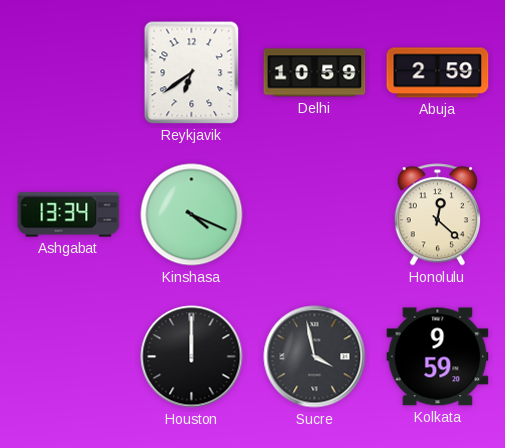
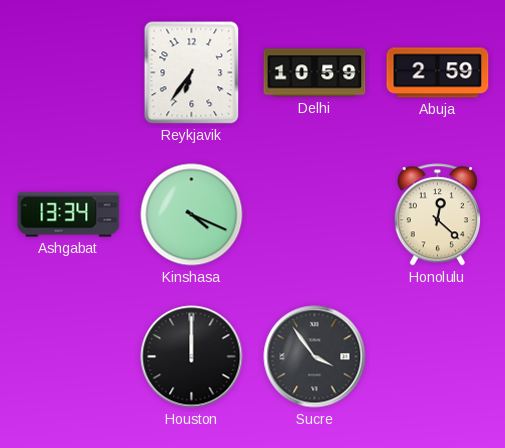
Reykjavik: 6:39 -> 6:36
Sucre: 3:58 -> 3:54
Kolkata: 9:59 -> none
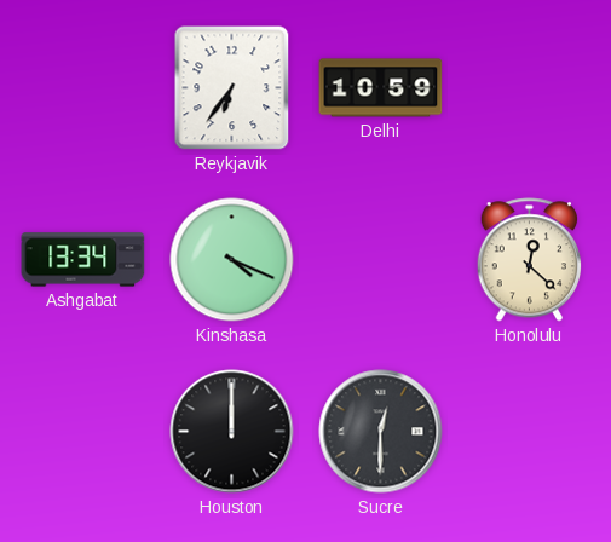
Abuja: 2:59 -> none
Sucre: 3:54 -> 12:30
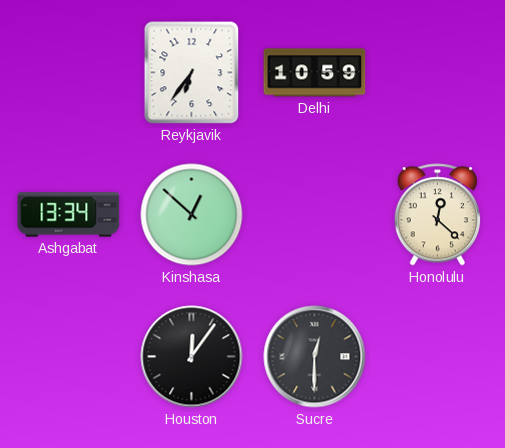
Kinshasa: 4:19 -> 12:52
Houston: 12:00 -> 12:06
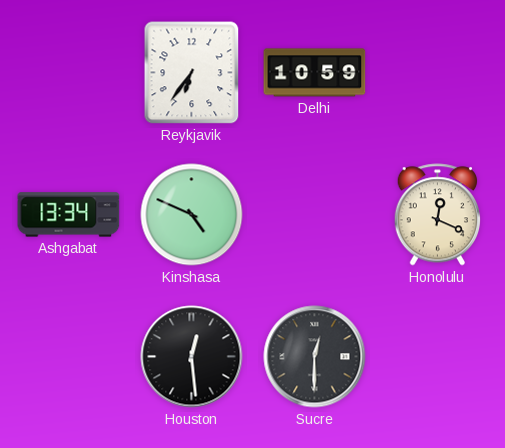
Kinshasa: 12:52 -> 4:49
Honolulu: 12:22 -> 12:19
Houston: 12:06 -> 12:29
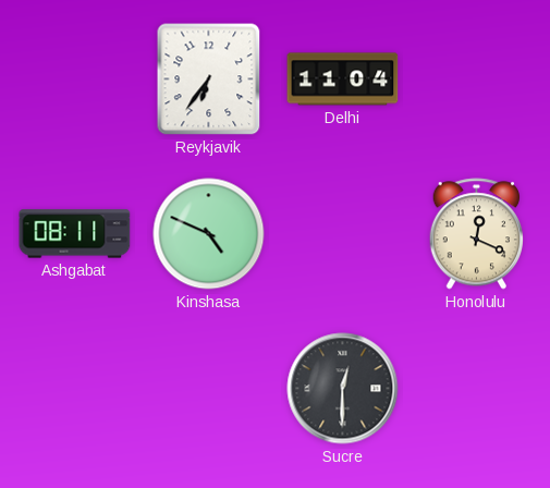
Delhi: 10:59 -> 11:04
Ashgabat: 13:34 -> 08:11
Houston: 12:29 -> none
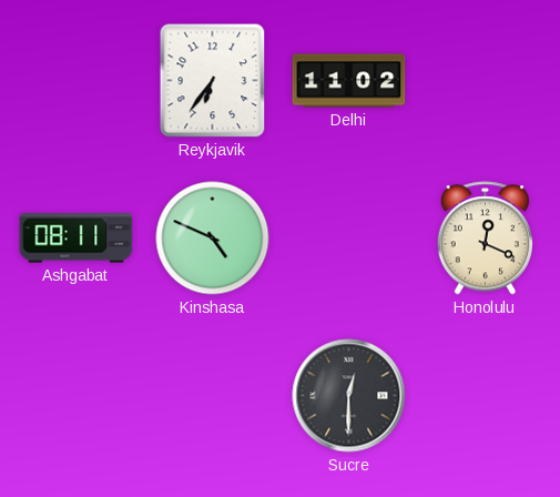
Delhi: 11:04 -> 11:02
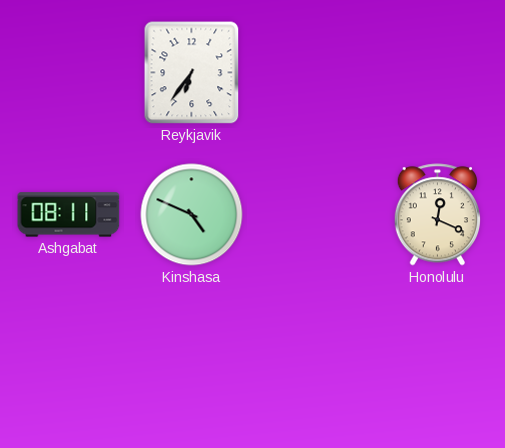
Delhi: 11:02 -> none
Sucre: 12:30 -> none
